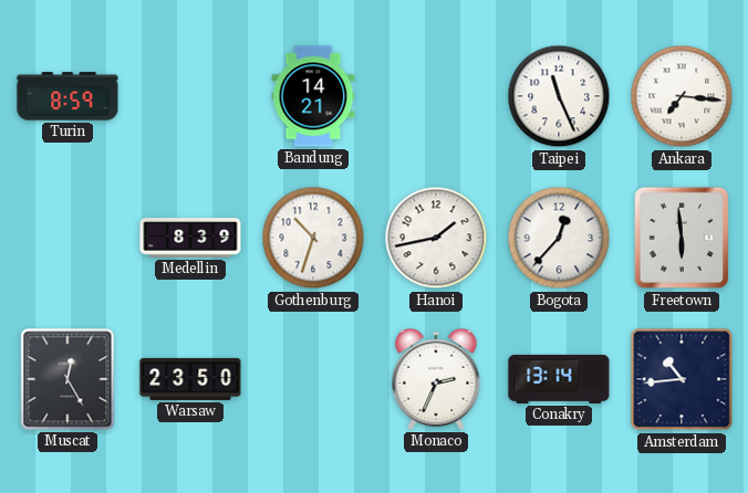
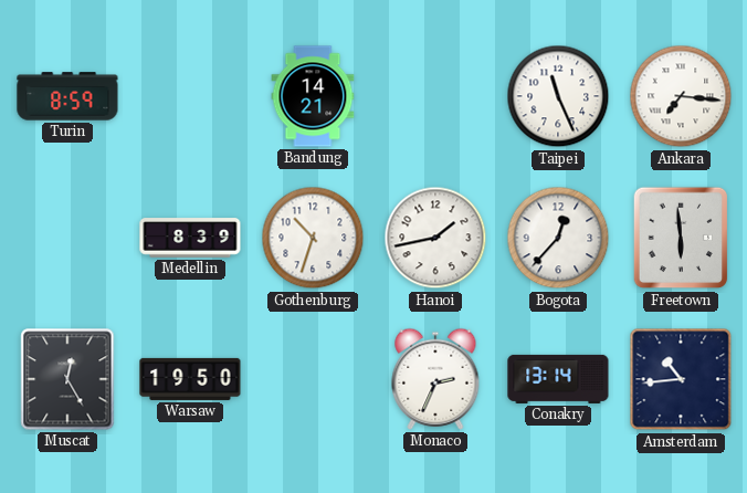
Warsaw: 23:50 -> 19:50
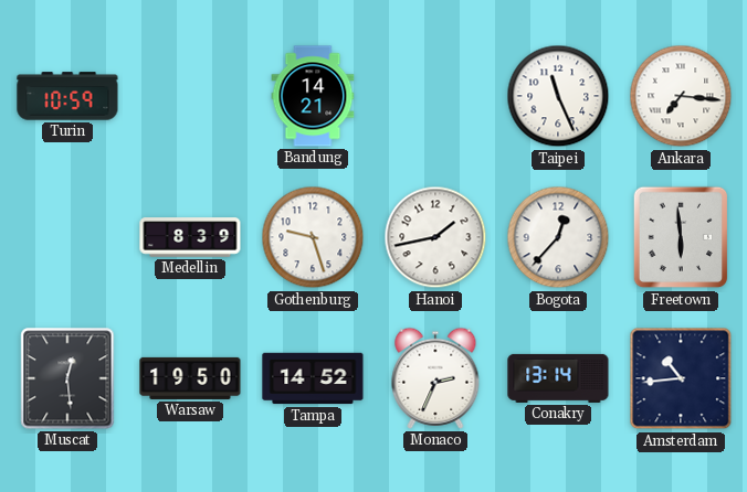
Turin: 8:59 -> 10:59
Gothenburg: 10:33 -> 9:27
Muscat: 12:25 -> 12:29
Tampa: none -> 14:52
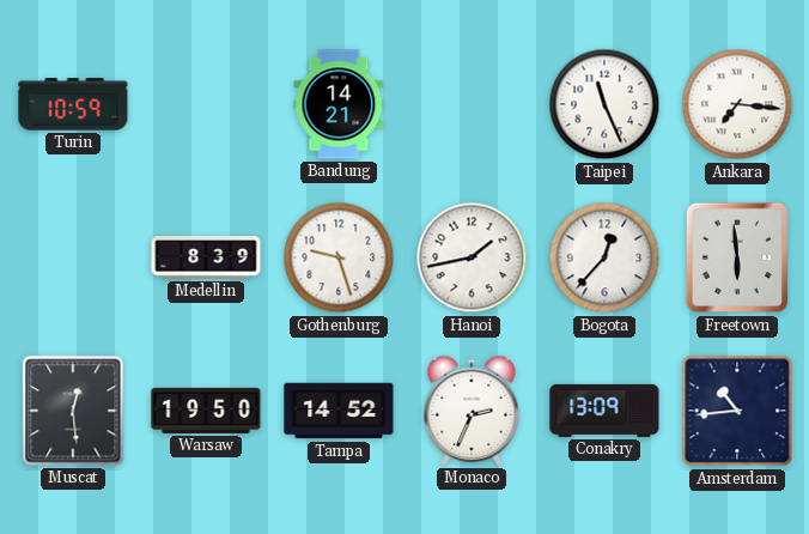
Conakry: 13:14 -> 13:09
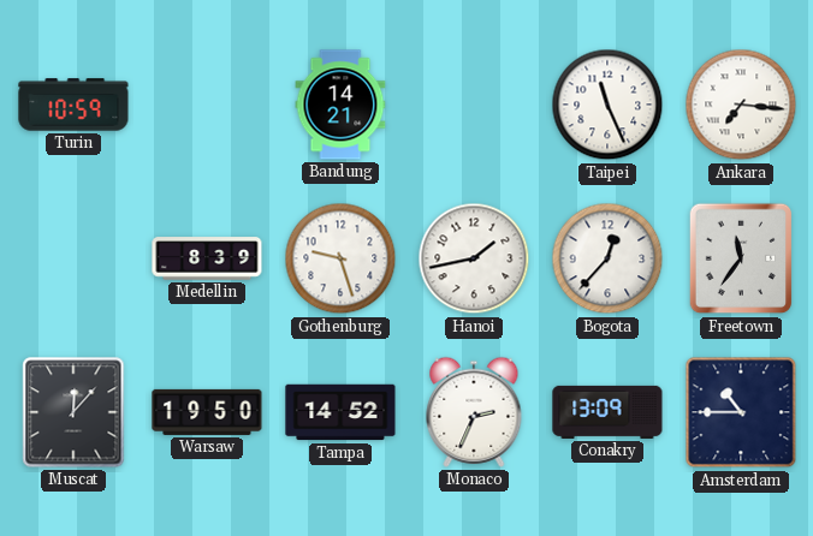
Freetown: 5:59 -> 11:36
Muscat: 12:29 -> 12:07
Amsterdam: 10:44 -> 10:45
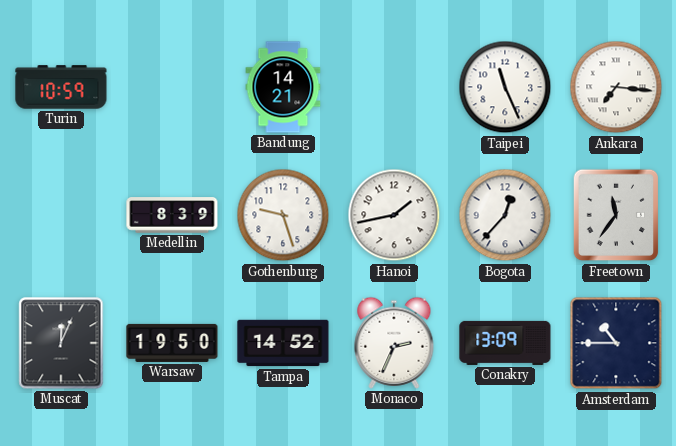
Muscat: 12:07 -> 12:04
